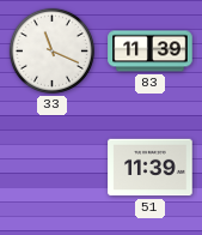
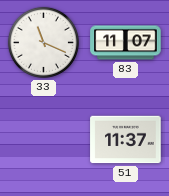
83: 11:39 -> 11:07
51: 11:39 -> 11:37
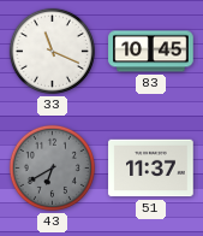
83: 11:07 -> 10:45
43: none -> 6:40
